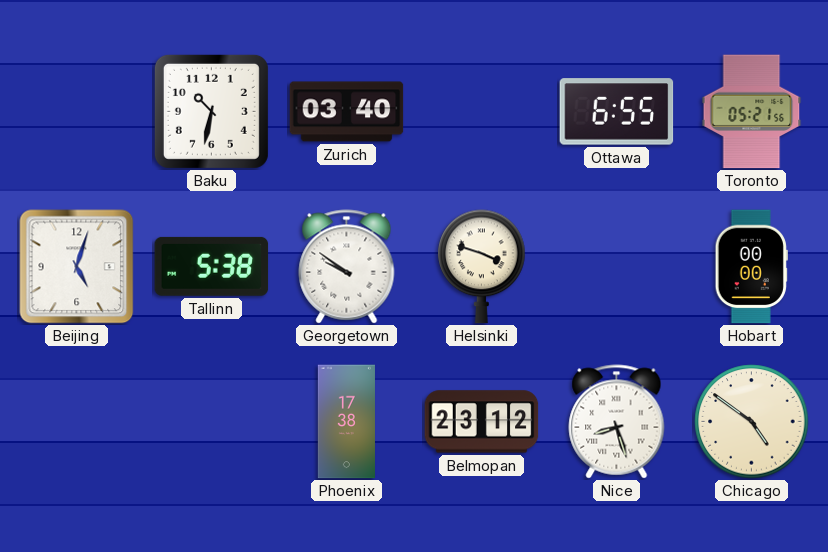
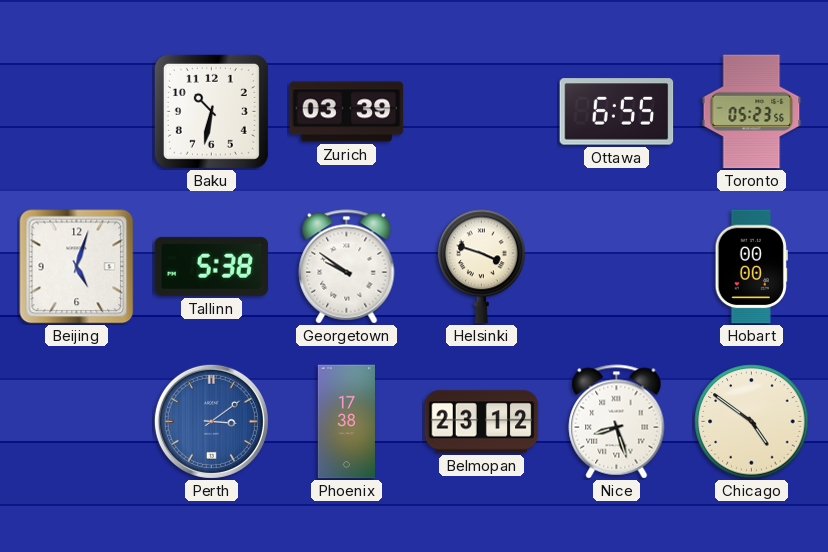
Zurich: 03:40 -> 03:39
Toronto: 05:21 -> 05:23
Perth: none -> 3:09
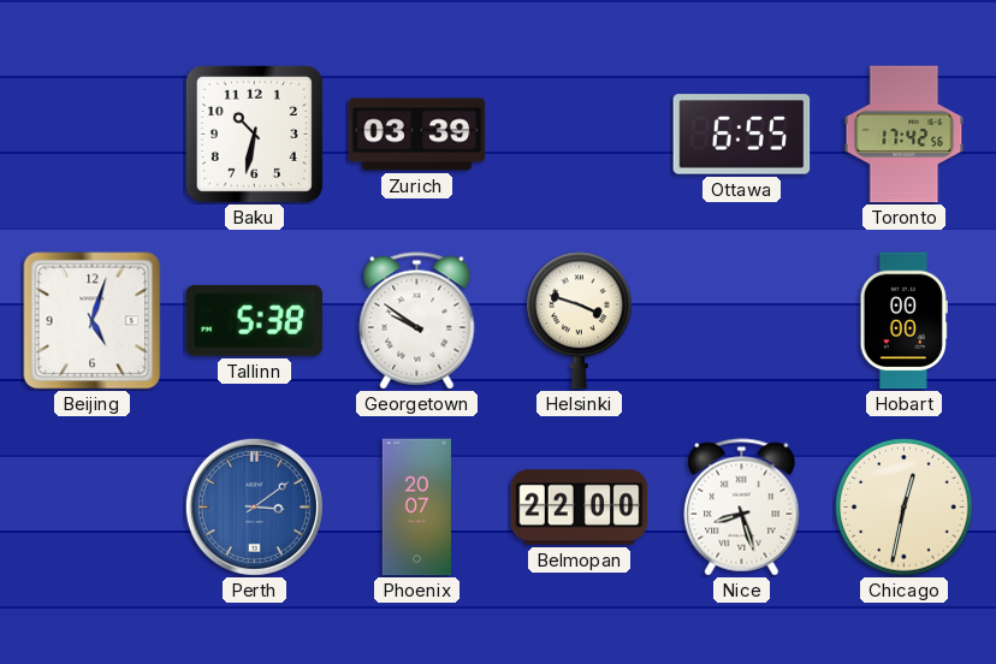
Toronto: 05:23 -> 17:42
Phoenix: 17:38 -> 20:07
Belmopan: 23:12 -> 22:00
Chicago: 4:51 -> 12:32
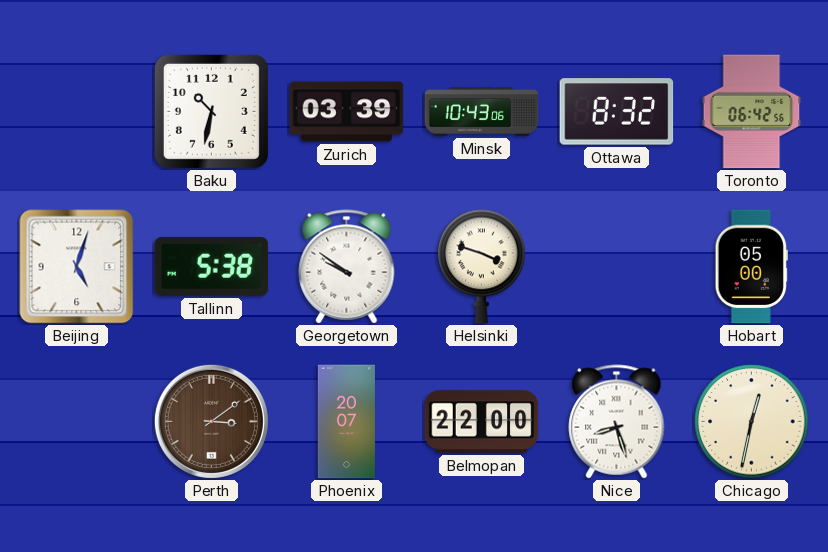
Minsk: none -> 10:43
Ottawa: 6:55 -> 8:32
Toronto: 17:42 -> 06:42
Hobart: 00:00 -> 05:00
Perth dial: blue -> brown
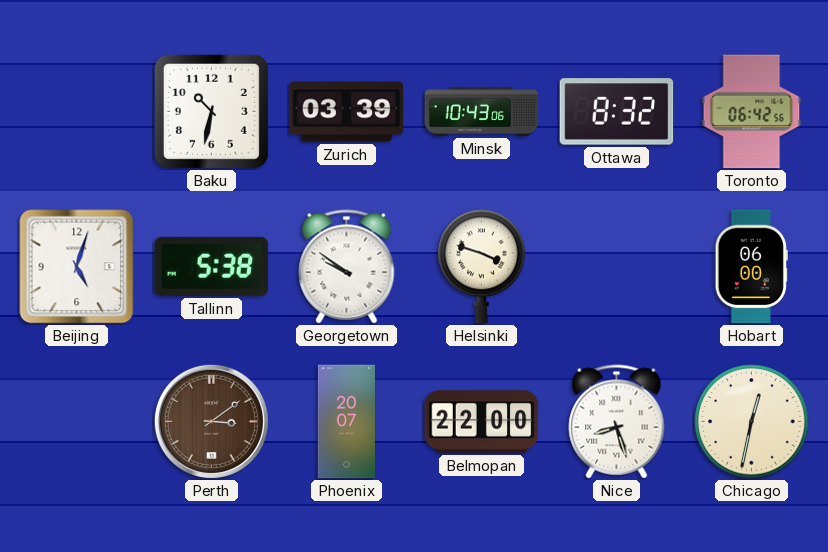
Hobart: 05:00 -> 06:00
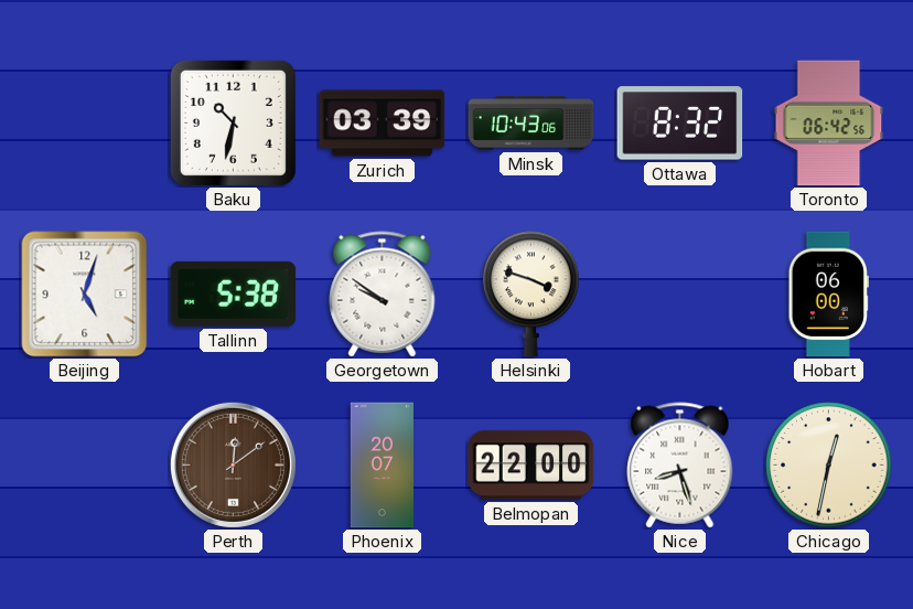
Perth: 3:09 -> 12:09
